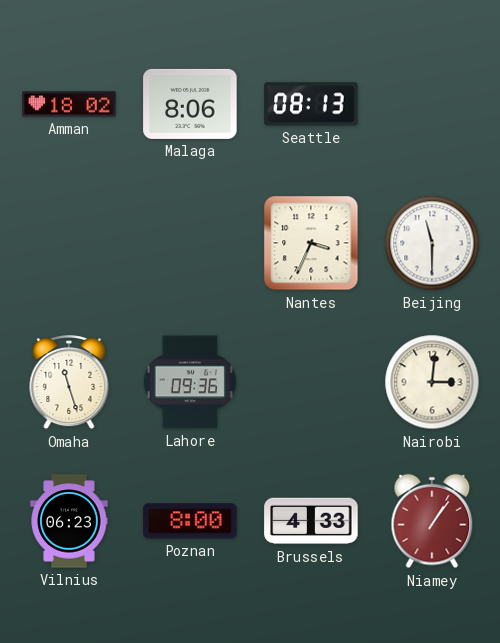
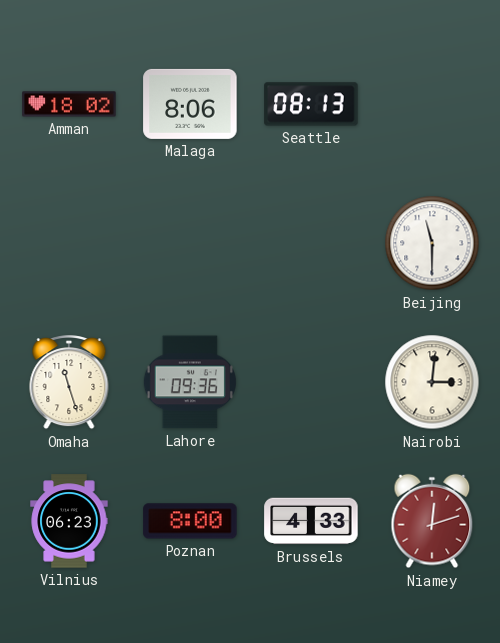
Nantes: 3:34 -> none
Niamey: 1:06 -> 12:12
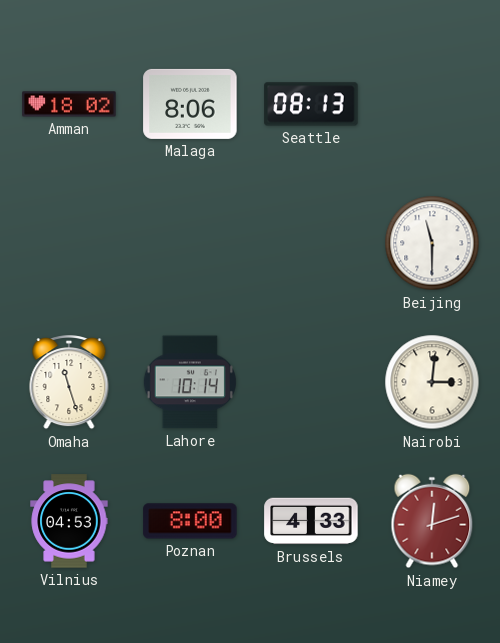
Lahore: 09:36 -> 10:14
Vilnius: 06:23 -> 04:53
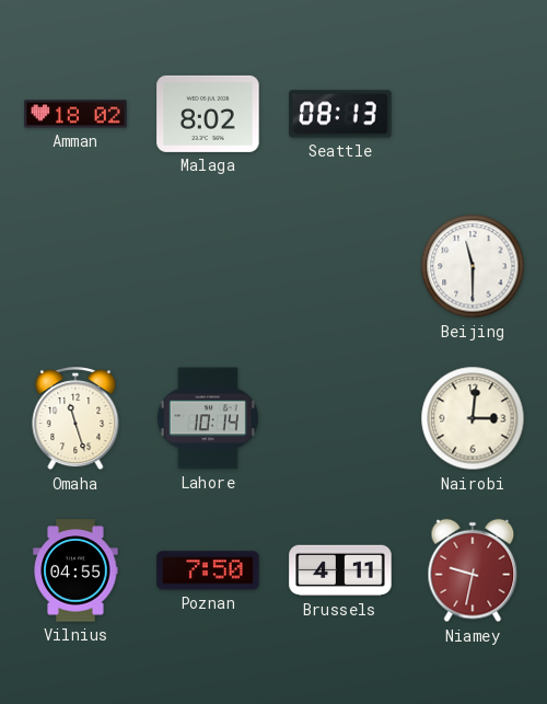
Malaga: 8:06 -> 8:02
Vilnius: 04:53 -> 04:55
Poznan: 8:00 -> 7:50
Brussels: 4:33 -> 4:11
Niamey: 12:12 -> 9:32
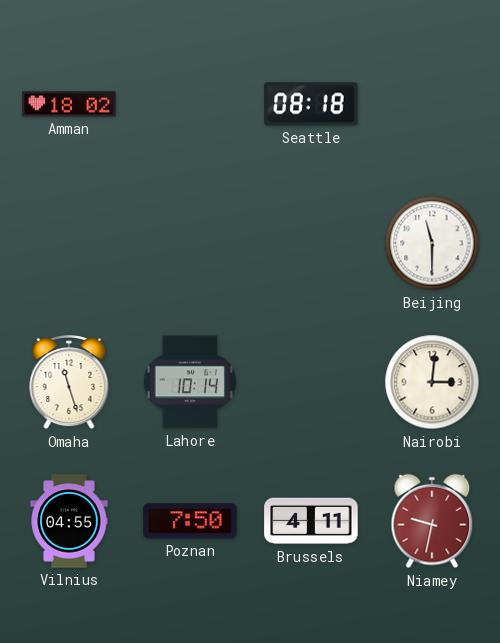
Malaga: 8:02 -> none
Seattle: 08:13 -> 08:18
